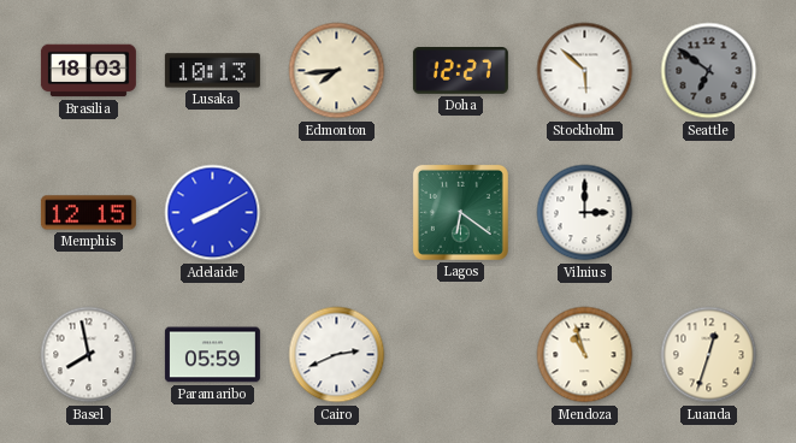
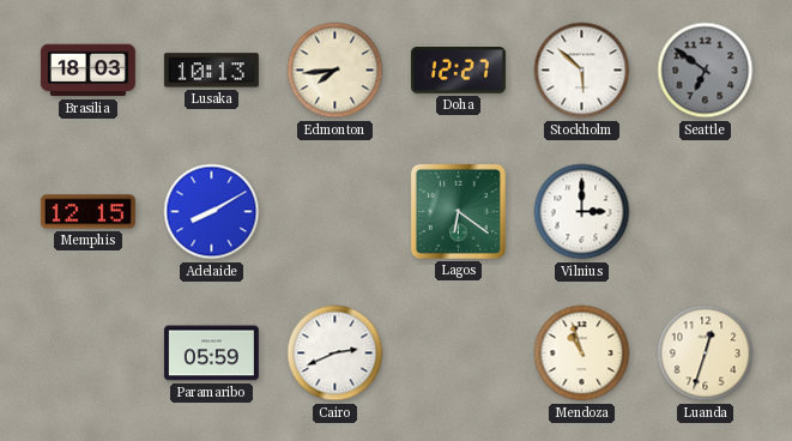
Basel: 7:58 -> none
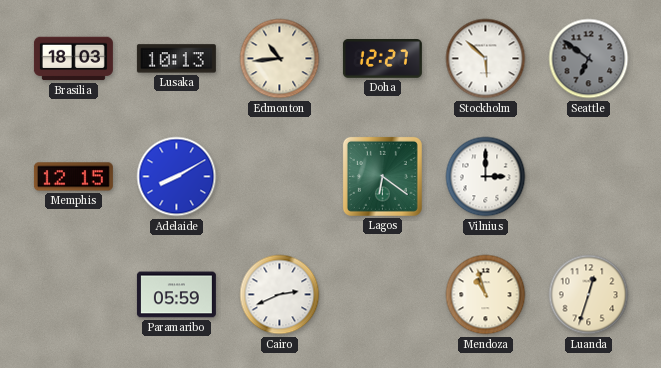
Edmonton: 7:44 -> 10:44
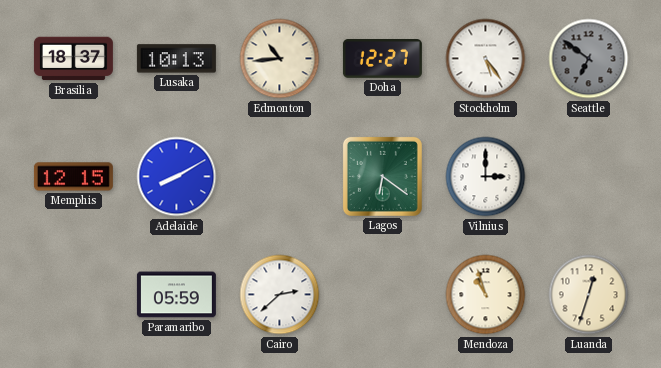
Brasilia: 18:03 -> 18:37
Stockholm: 5:52 -> 5:24
Cairo: 2:41 -> 2:38
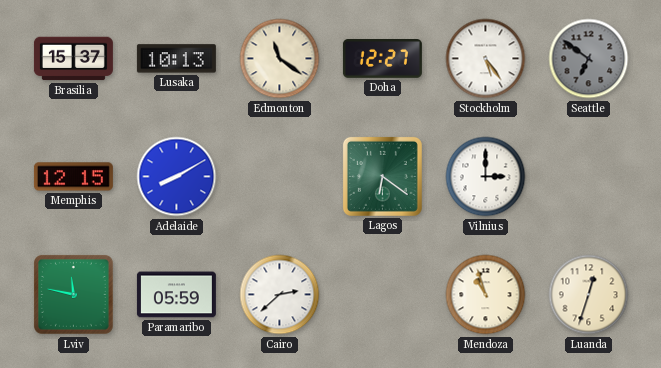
Brasilia: 18:37 -> 15:37
Edmonton: 10:44 -> 11:21
Lviv: none -> 11:47
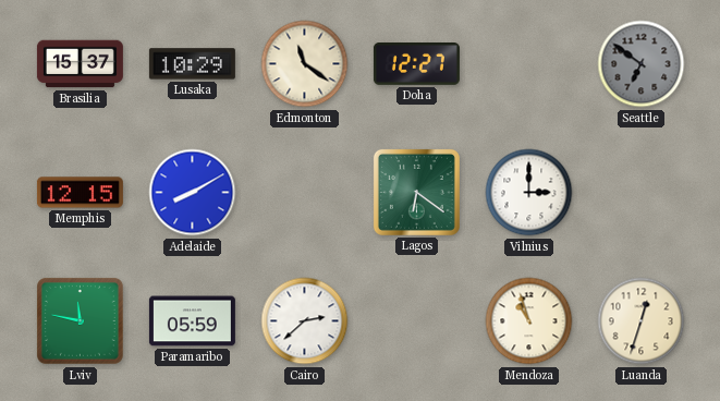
Lusaka: 10:13 -> 10:29
Stockholm: 5:24 -> none
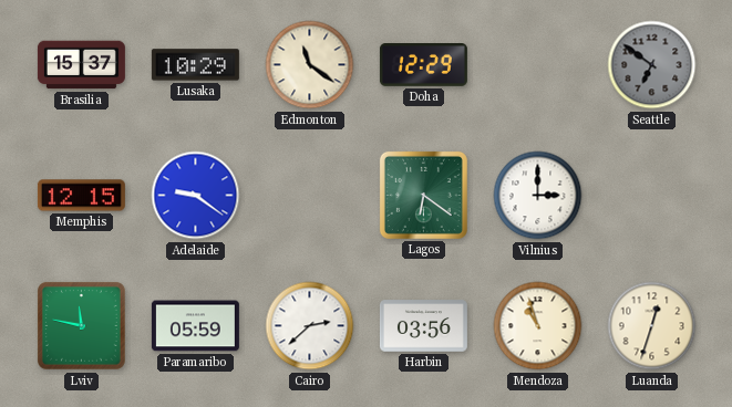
Doha: 12:27 -> 12:29
Adelaide: 8:10 -> 9:21
Harbin: none -> 03:56
